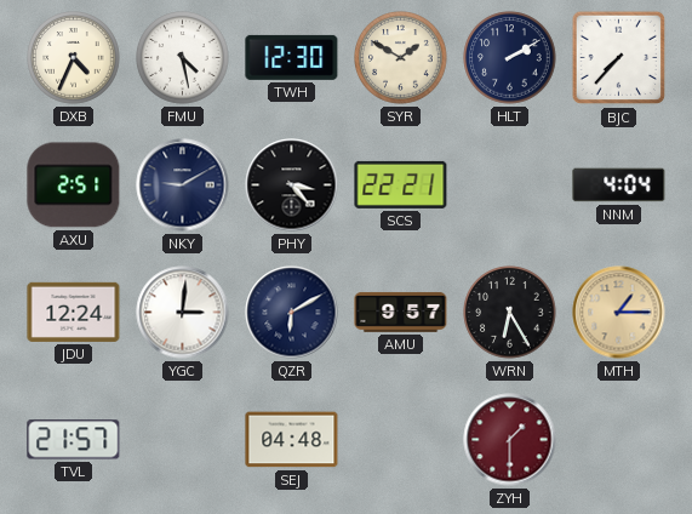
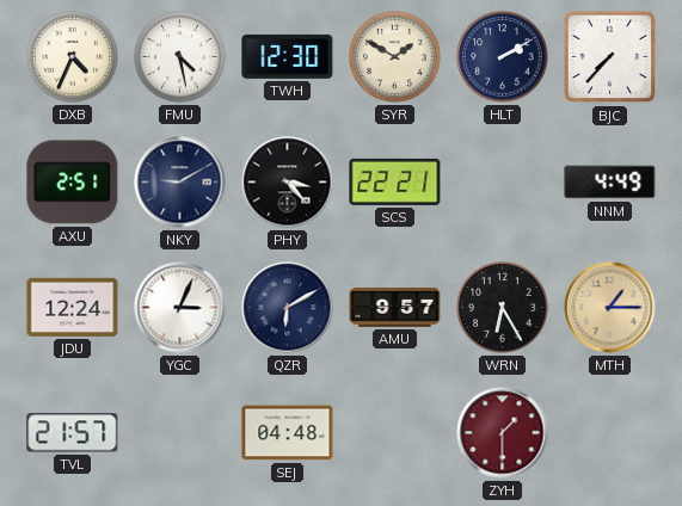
NNM: 4:04 -> 4:49
YGC: 3:01 -> 3:04
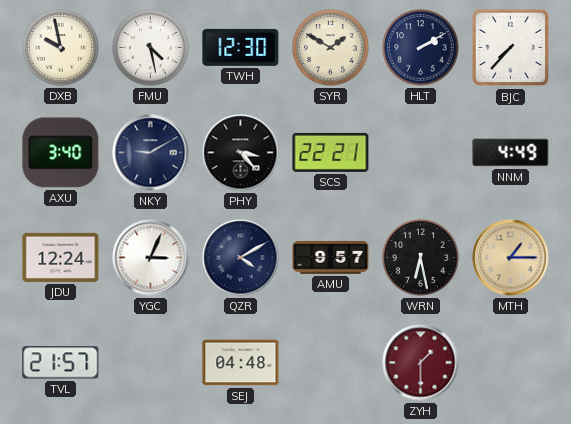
DXB: 4:34 -> 9:58
AXU: 2:51 -> 3:40
QZR: 6:10 -> 4:10
WRN: 6:25 -> 6:28
